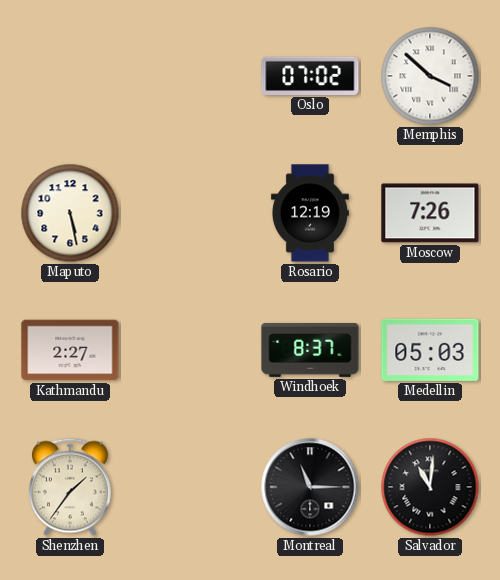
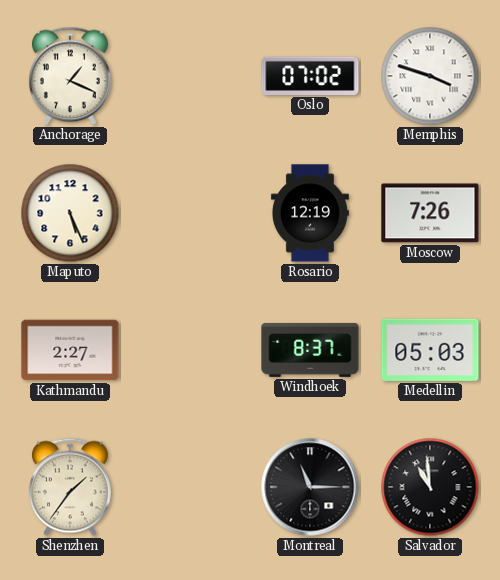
Anchorage: none -> 1:19
Memphis: 3:52 -> 3:48
Maputo: 5:28 -> 5:26
Salvador: 11:01 -> 10:59
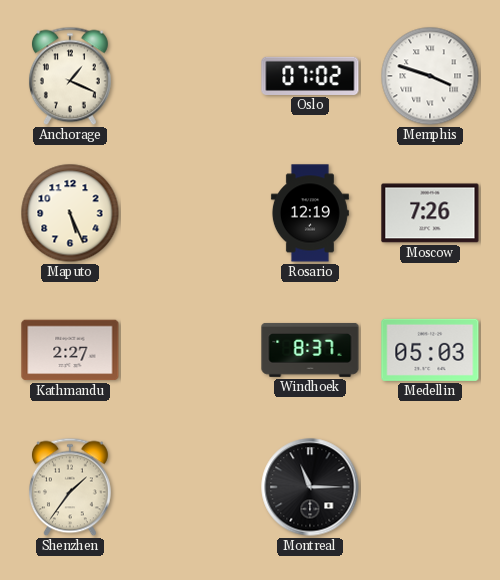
Salvador: 10:59 -> none
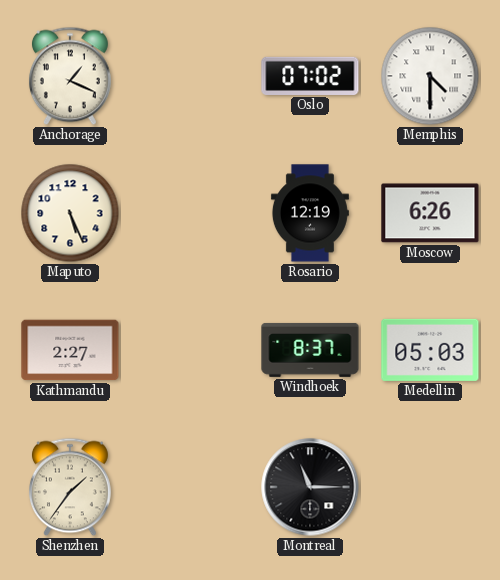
Memphis: 3:48 -> 4:30
Moscow: 7:26 -> 6:26
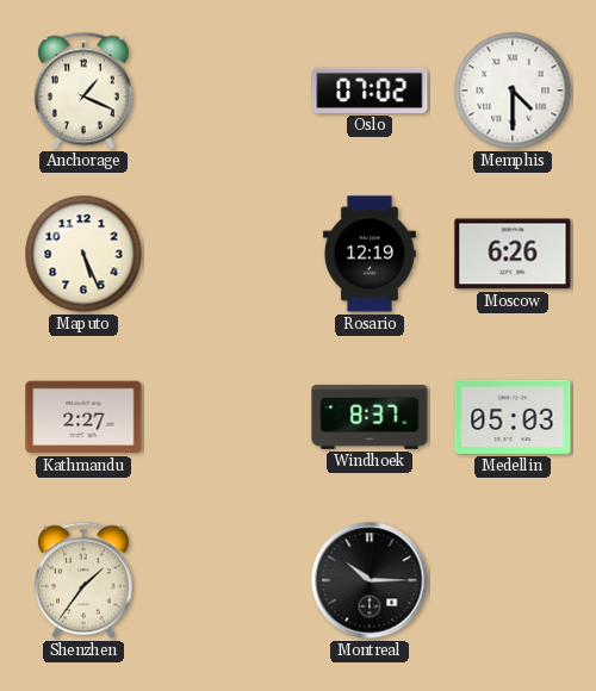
Montreal: 11:15 -> 10:15
